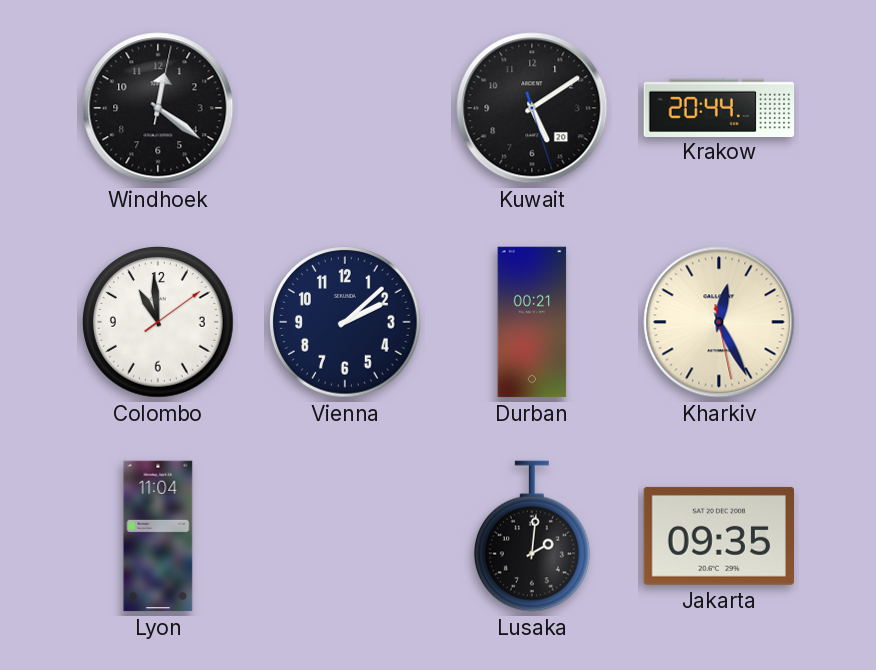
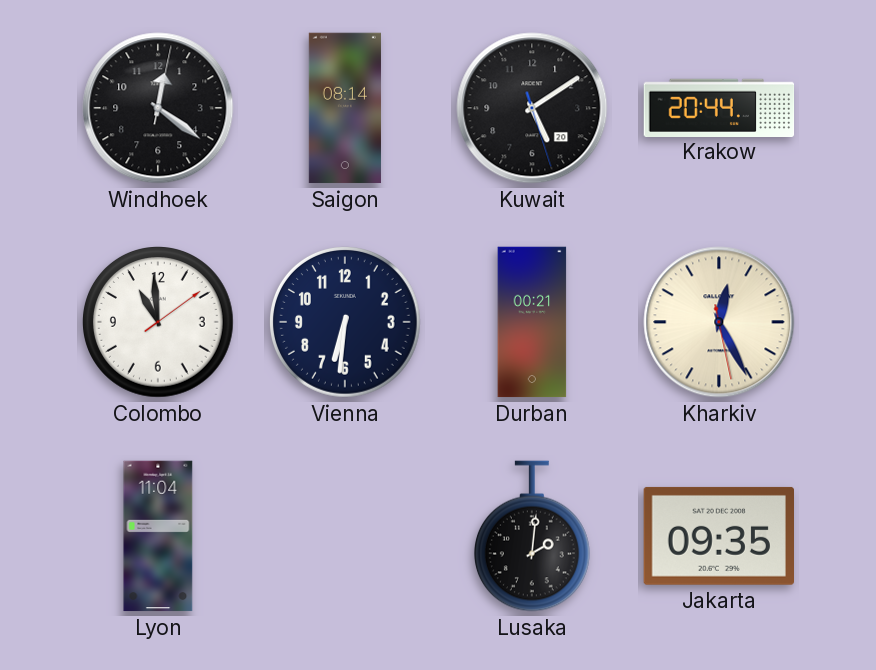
Saigon: none -> 08:14
Vienna: 2:08 -> 6:31
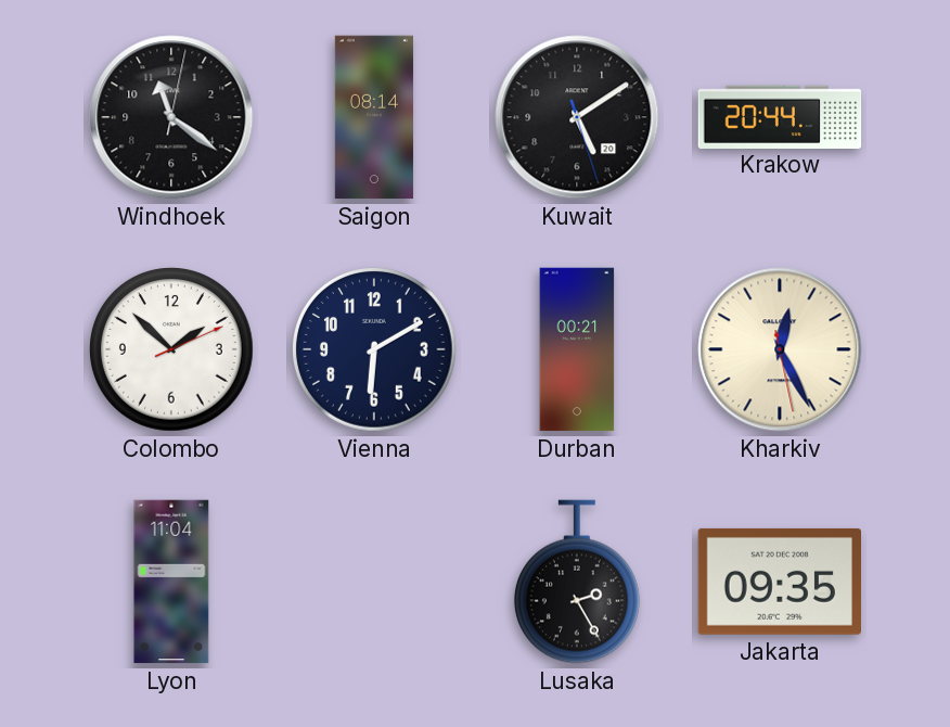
Windhoek: 12:21 -> 11:21
Colombo: 10:59 -> 1:52
Vienna: 6:31 -> 6:10
Lusaka: 2:01 -> 2:25
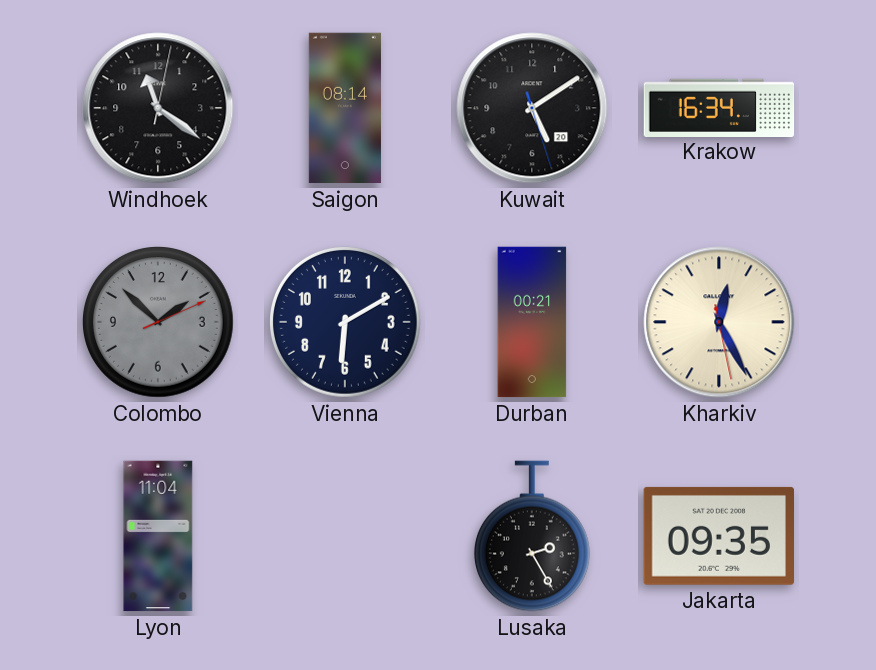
Krakow: 20:44 -> 16:34
Colombo dial: white -> grey
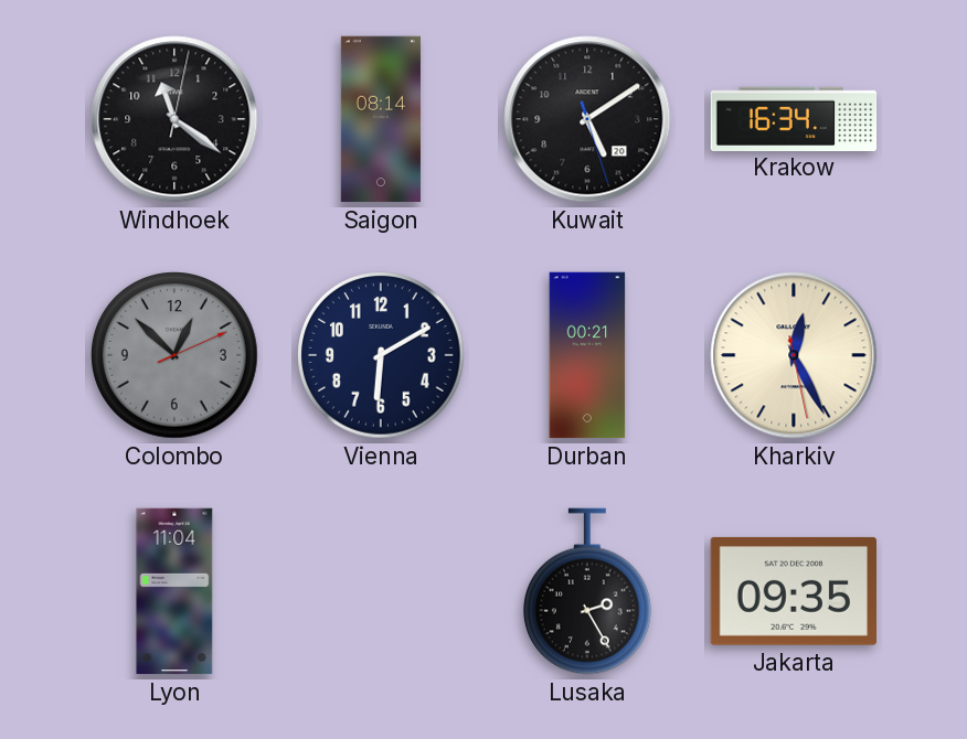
Colombo: 1:52 -> 12:52
